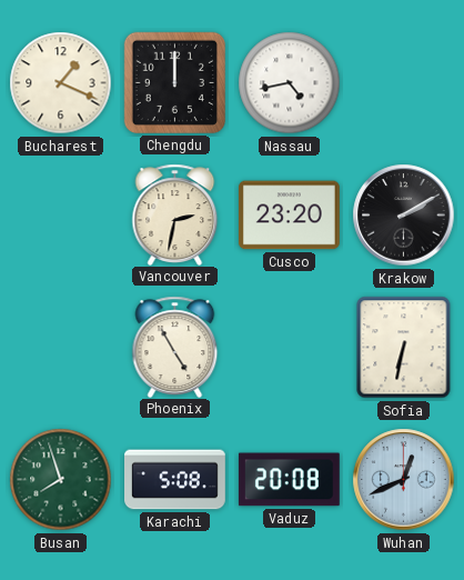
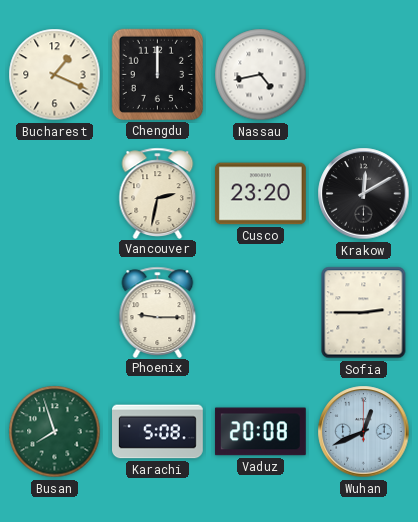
Krakow: 2:10 -> 12:10
Phoenix: 4:55 -> 9:15
Sofia: 6:32 -> 2:45
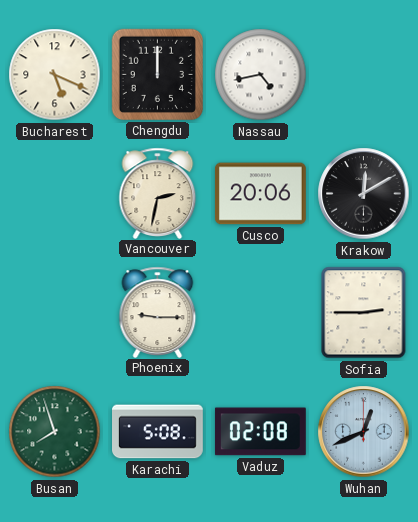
Bucharest: 1:19 -> 5:19
Cusco: 23:20 -> 20:06
Vaduz: 20:08 -> 02:08
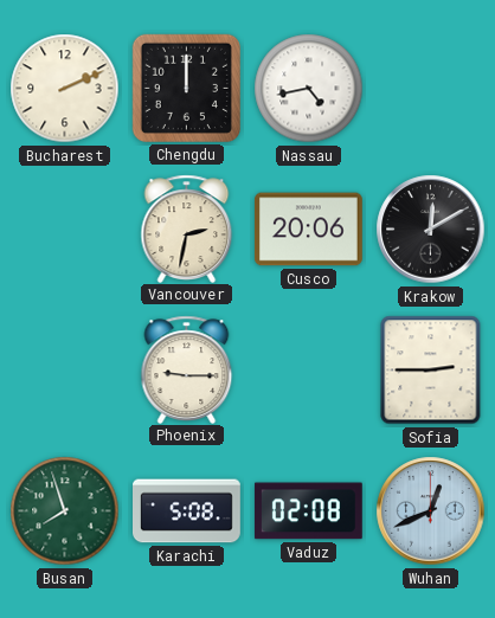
Bucharest: 5:19 -> 2:11
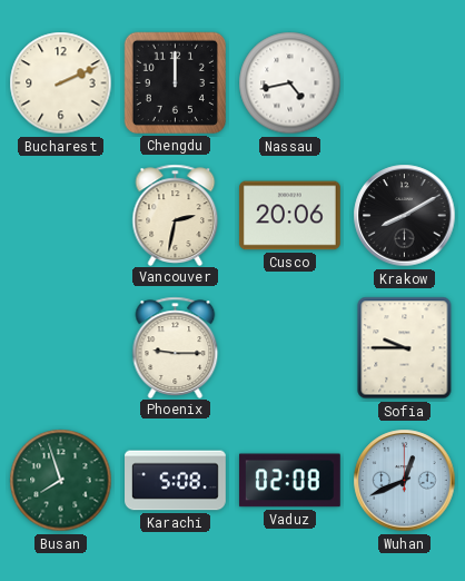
Krakow: 12:10 -> 8:10
Sofia: 2:45 -> 9:45
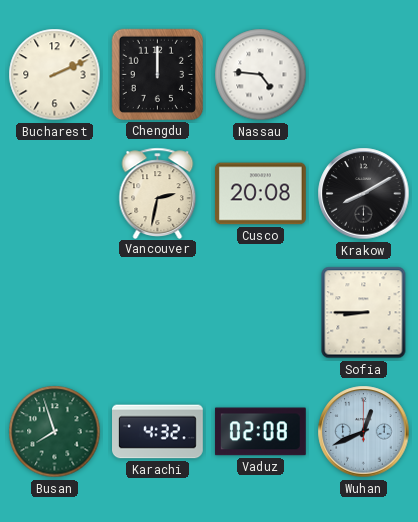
Nassau: 4:43 -> 4:46
Cusco: 20:06 -> 20:08
Phoenix: 9:15 -> none
Sofia: 9:45 -> 8:45
Karachi: 5:08 -> 4:32
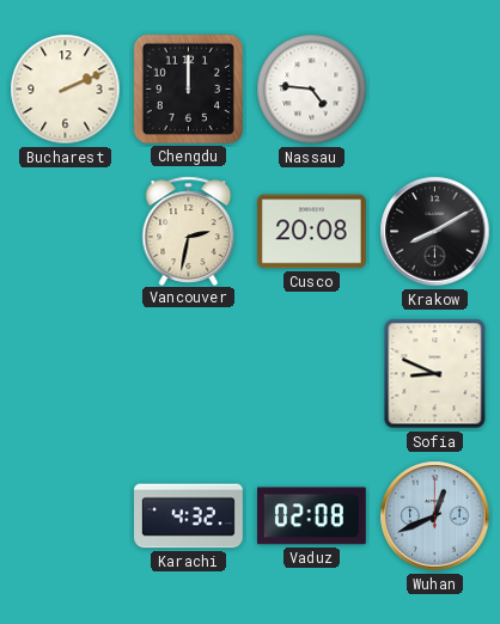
Sofia: 8:45 -> 8:49
Busan: 7:57 -> none
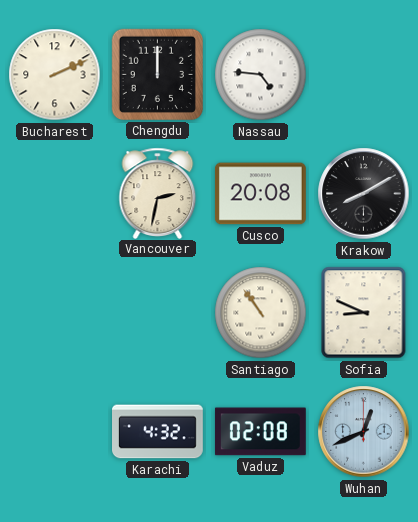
Santiago: none -> 10:54
